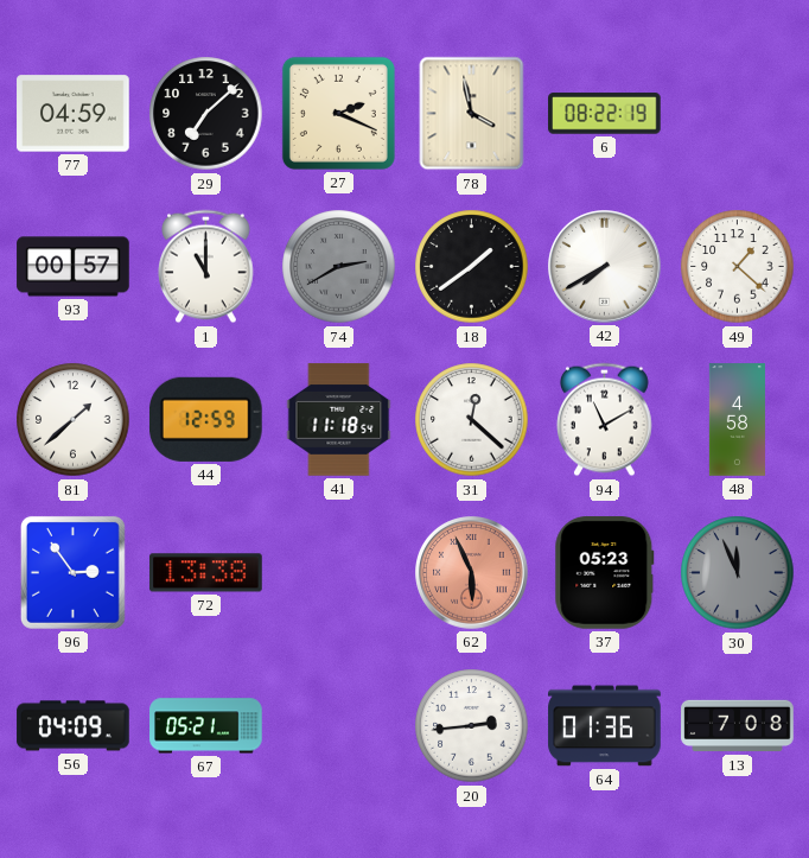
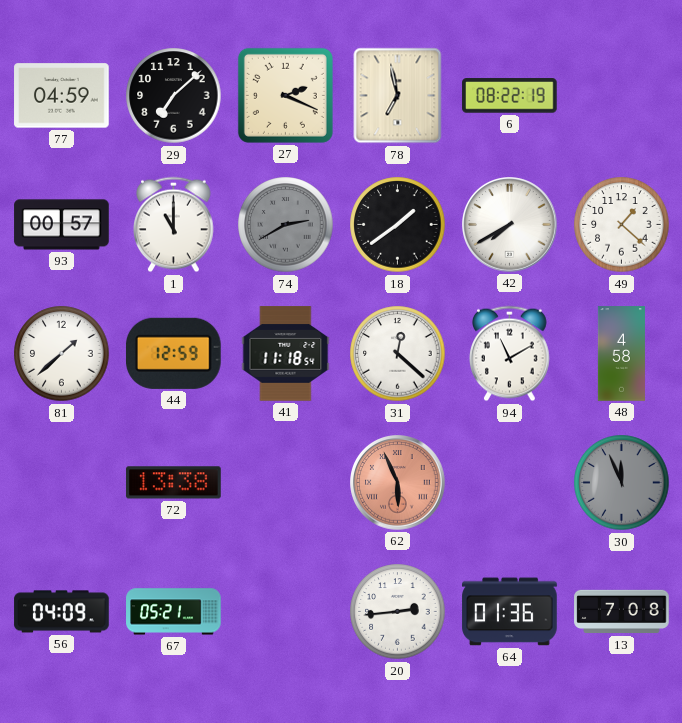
78: 3:58 -> 6:58
96: 2:54 -> none
37: 05:23 -> none
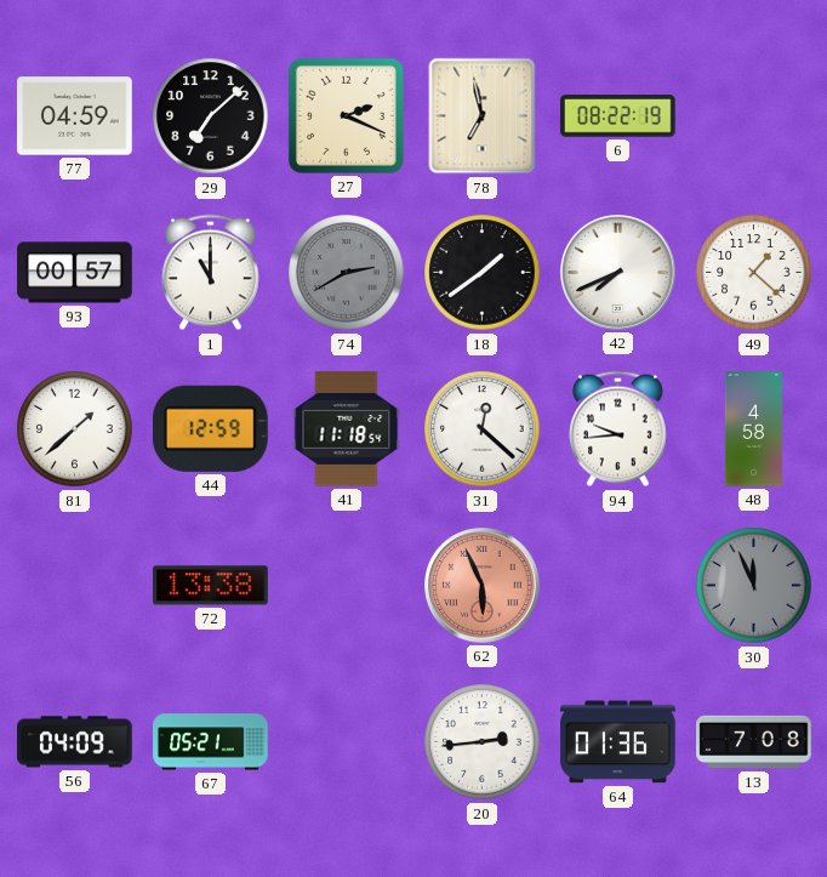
42: 7:40 -> 7:41
94: 11:10 -> 9:44
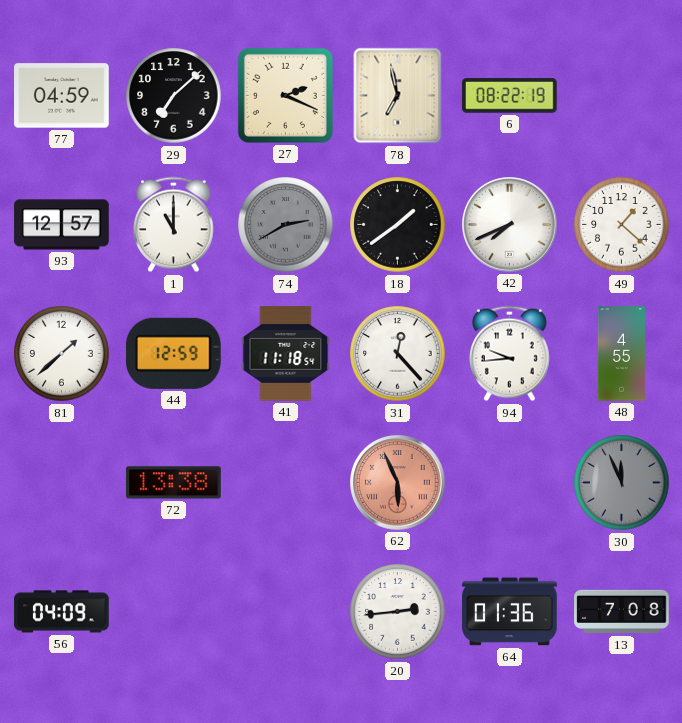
93: 00:57 -> 12:57
31: 12:22 -> 12:23
48: 4:58 -> 4:55
67: 05:21 -> none
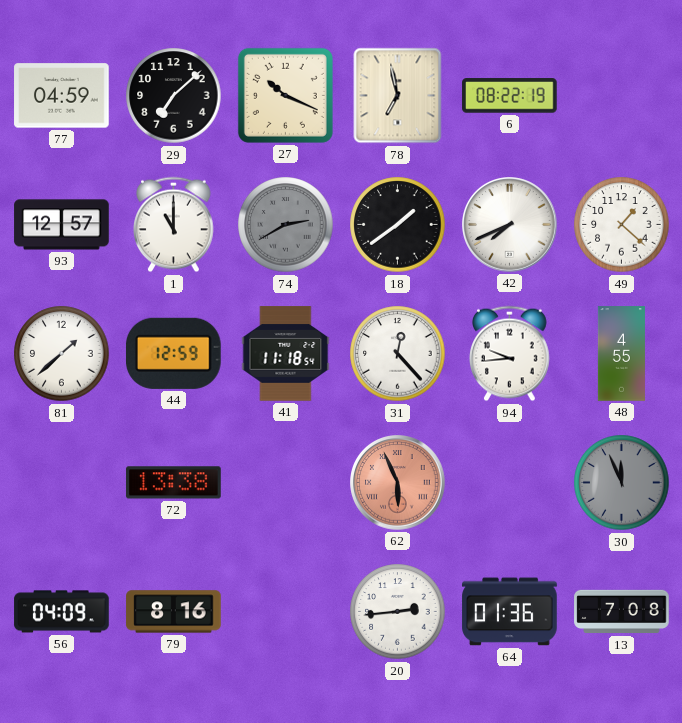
27: 2:19 -> 10:19
79: none -> 8:16
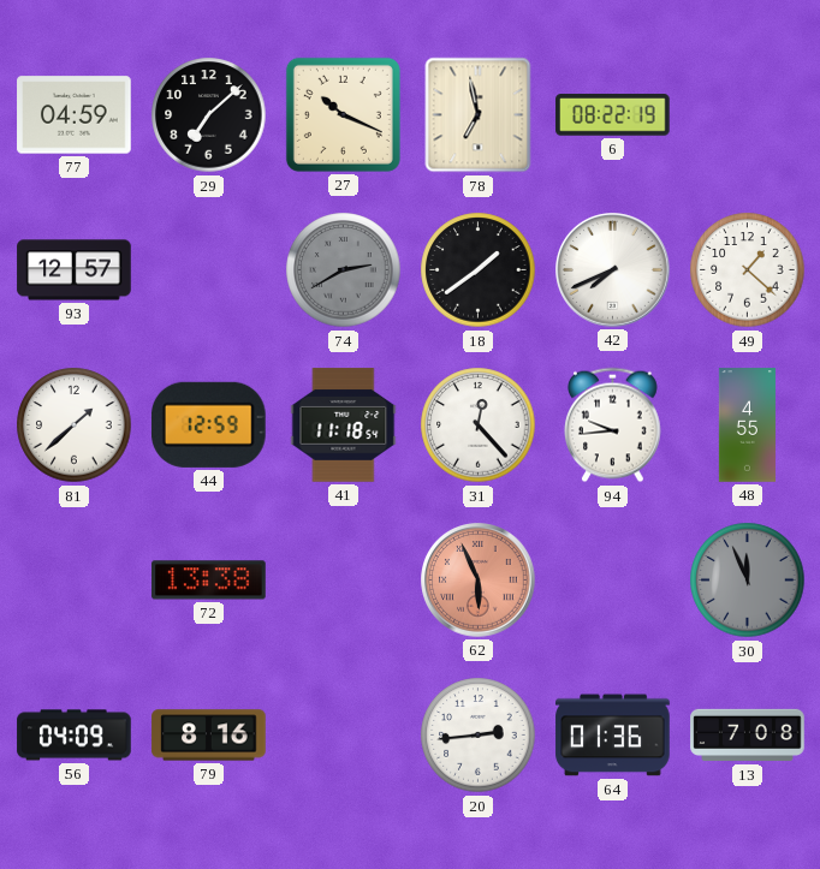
1: 11:00 -> none
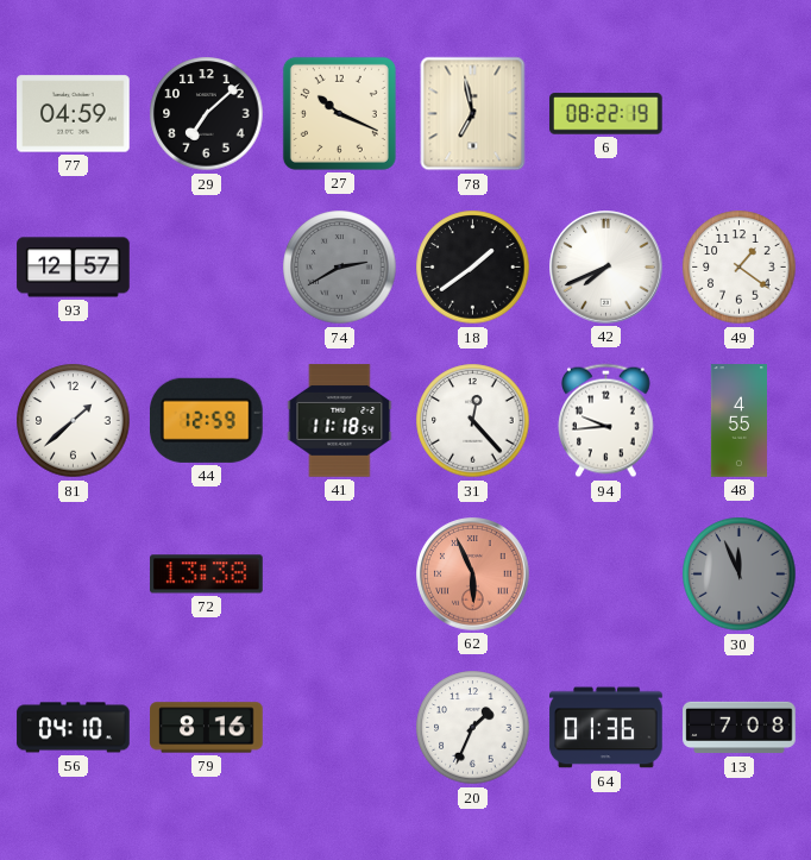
49: 1:22 -> 1:21
56: 04:09 -> 04:10
20: 2:44 -> 1:34
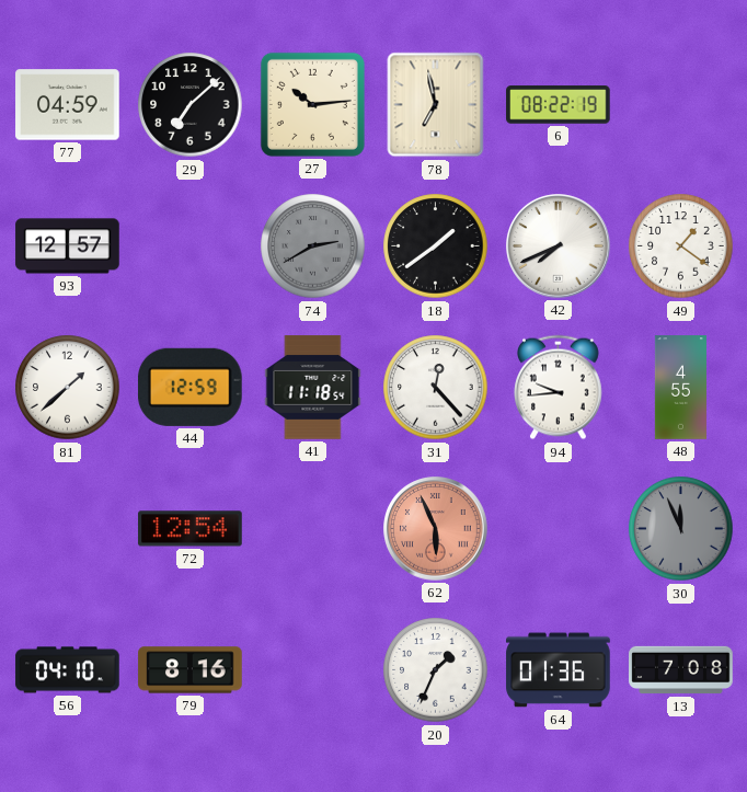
27: 10:19 -> 10:14
72: 13:38 -> 12:54
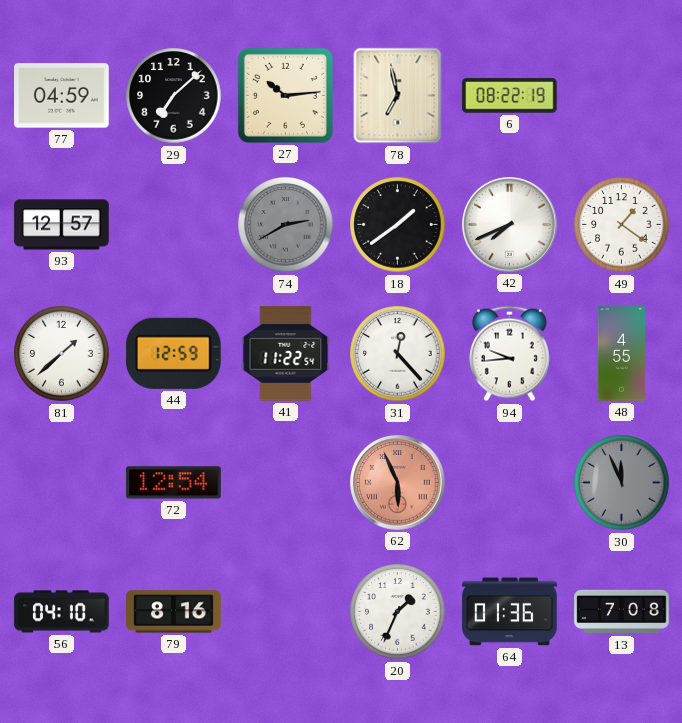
41: 11:18 -> 11:22
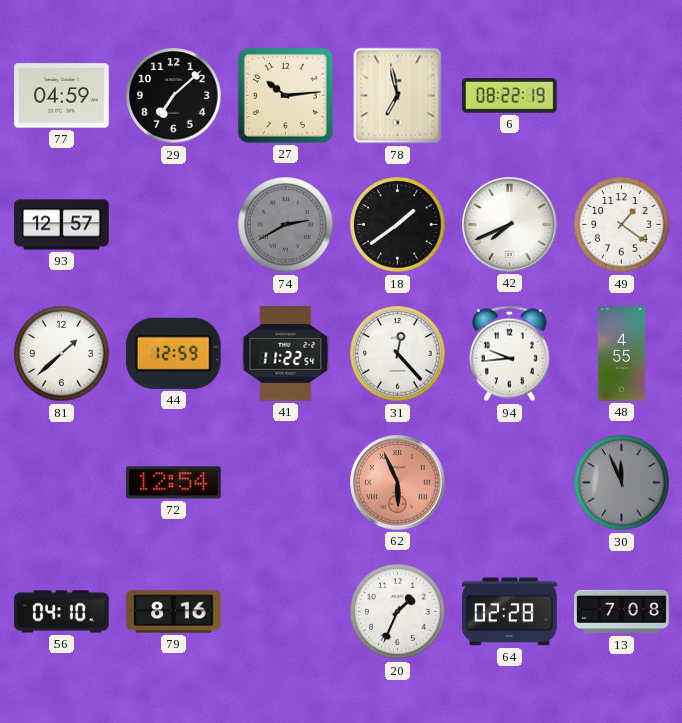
64: 01:36 -> 02:28
